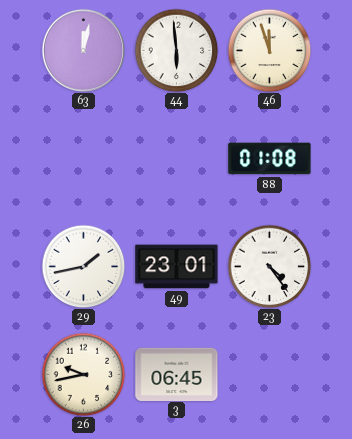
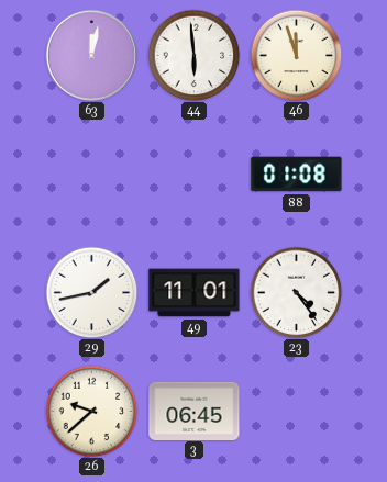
49: 23:01 -> 11:01
26: 9:43 -> 9:38
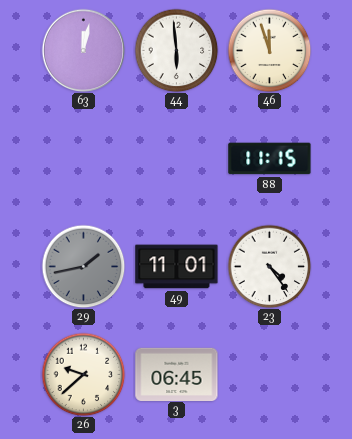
88: 01:08 -> 11:15
29 dial: white -> grey
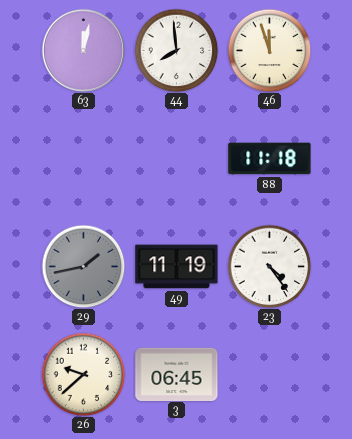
44: 5:59 -> 7:59
88: 11:15 -> 11:18
49: 11:01 -> 11:19
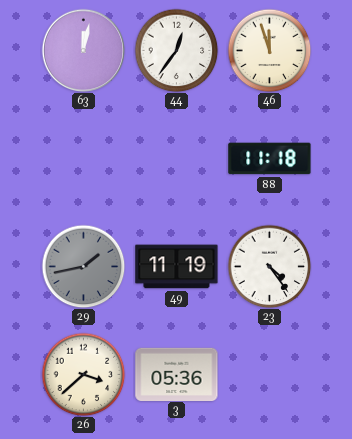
44: 7:59 -> 12:36
26: 9:38 -> 3:38
3: 06:45 -> 05:36
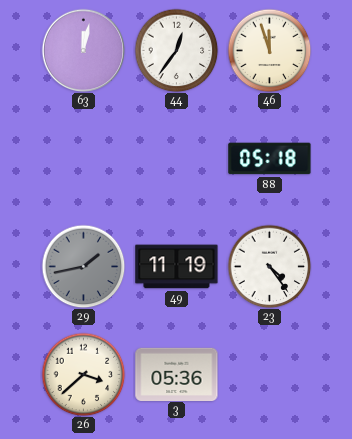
88: 11:18 -> 05:18
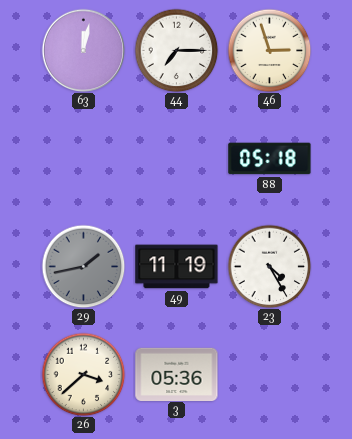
44: 12:36 -> 7:15
46: 11:57 -> 2:57
23: 4:24 -> 4:25
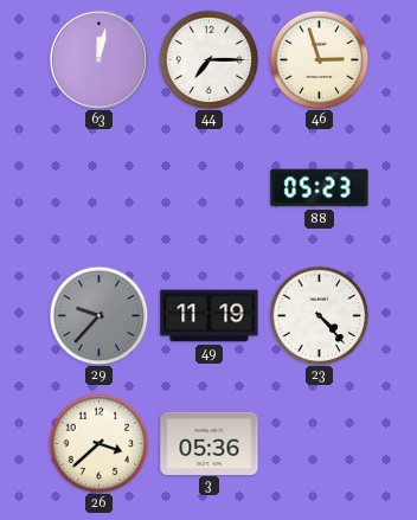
88: 05:18 -> 05:23
29: 1:43 -> 9:37
23: 4:25 -> 4:23
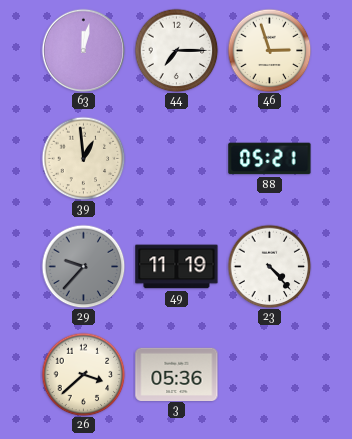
39: none -> 12:59
88: 05:23 -> 05:21
